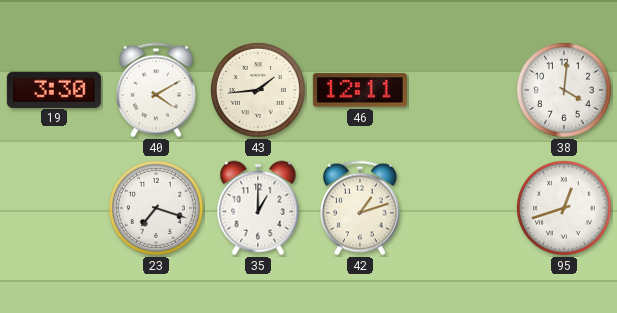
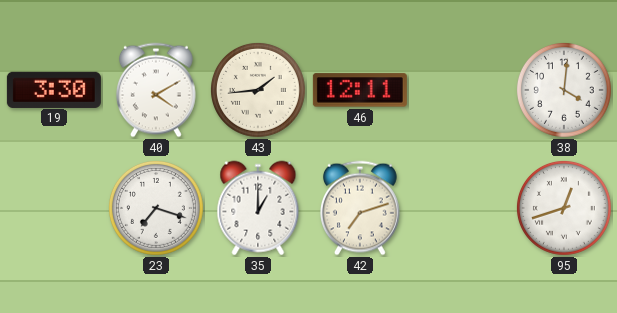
42: 1:12 -> 7:12
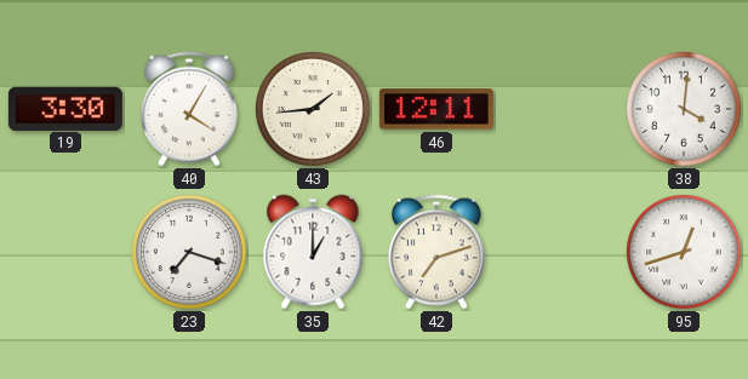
40: 4:10 -> 4:05
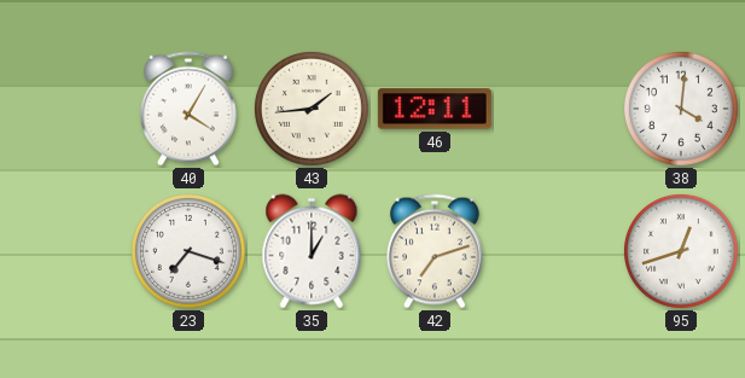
19: 3:30 -> none
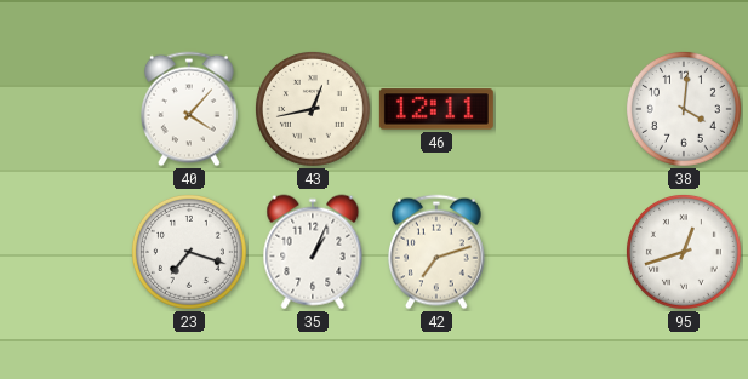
40: 4:05 -> 4:07
43: 1:44 -> 12:43
35: 1:00 -> 1:04
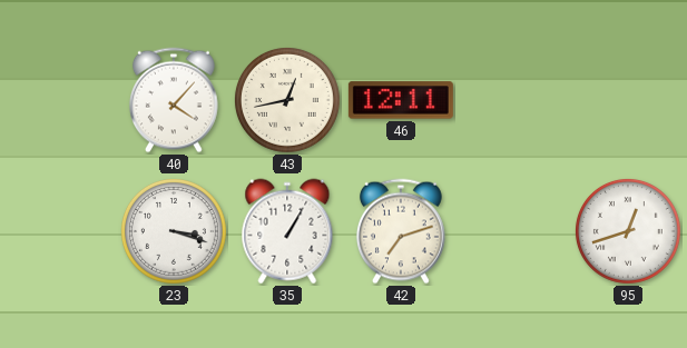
38: 4:01 -> none
23: 7:18 -> 3:18
35: 1:04 -> 1:05
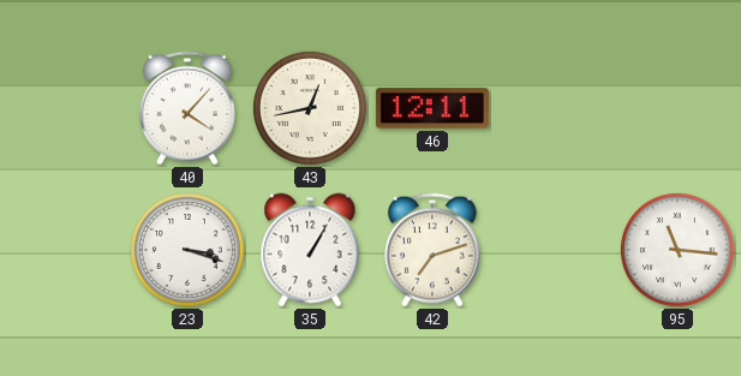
95: 12:42 -> 11:16
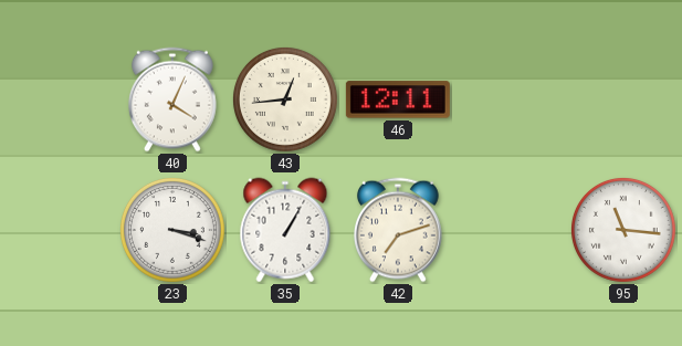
40: 4:07 -> 4:04
43: 12:43 -> 12:44
